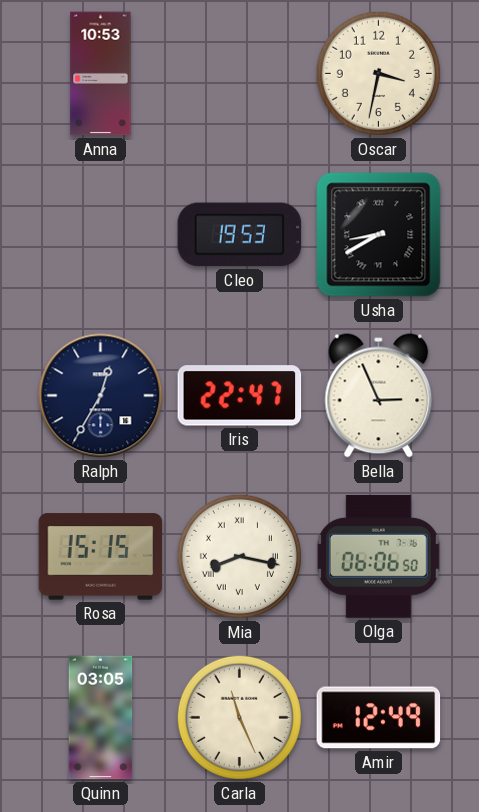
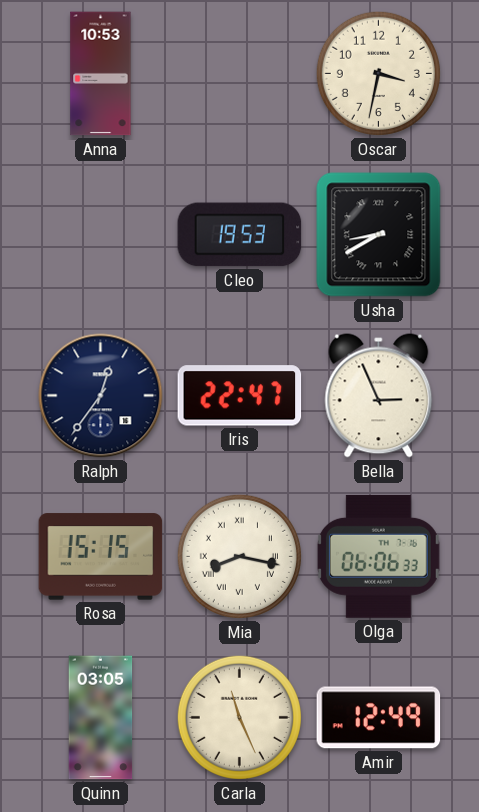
Ralph: 12:35 -> 12:36
Olga: 06:06:50 -> 06:06:33
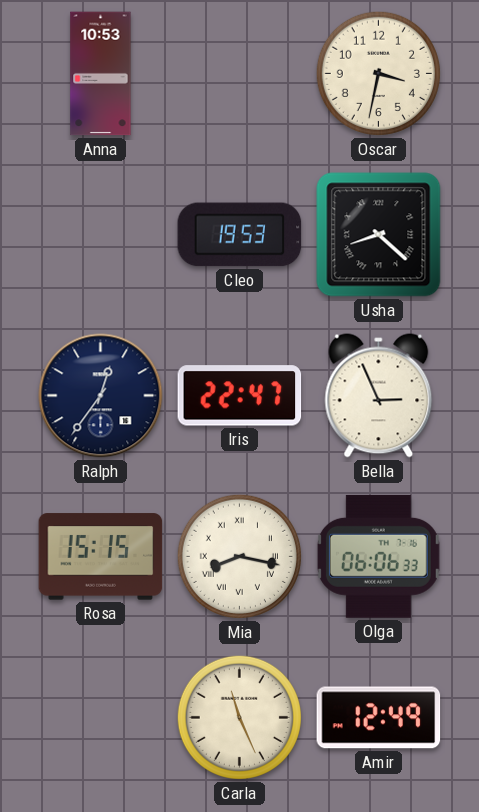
Usha: 8:40 -> 8:22
Quinn: 03:05 -> none
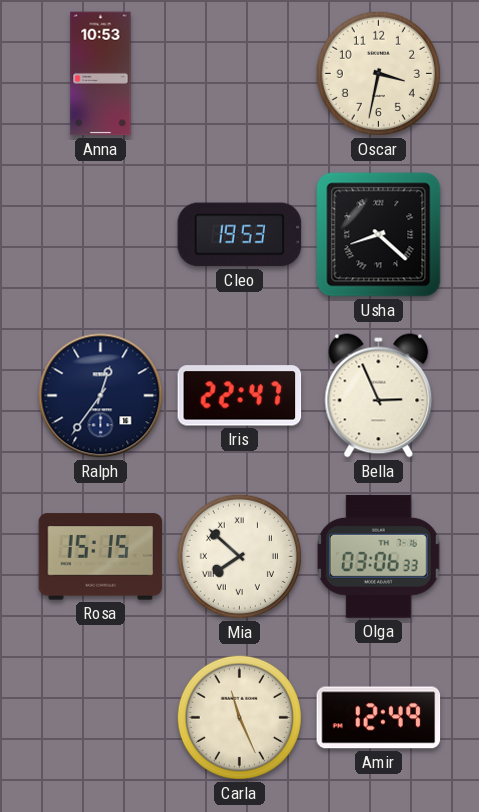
Mia: 8:17 -> 7:52
Olga: 06:06 -> 03:06
